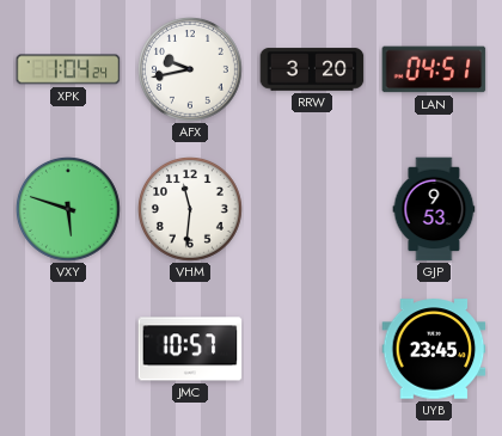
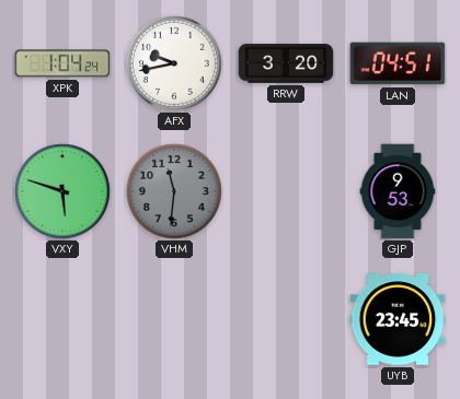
VHM dial: white -> grey
JMC: 10:57 -> none
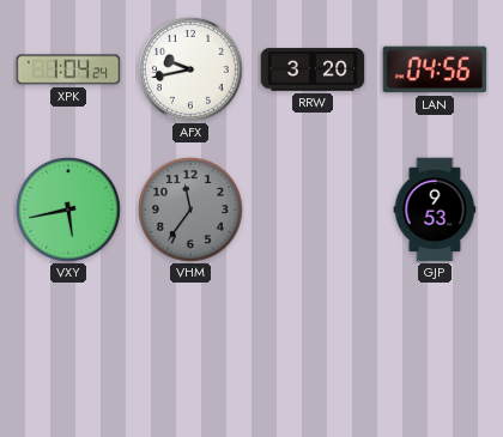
LAN: 04:51 -> 04:56
VXY: 5:48 -> 5:43
VHM: 11:31 -> 11:36
UYB: 23:45 -> none
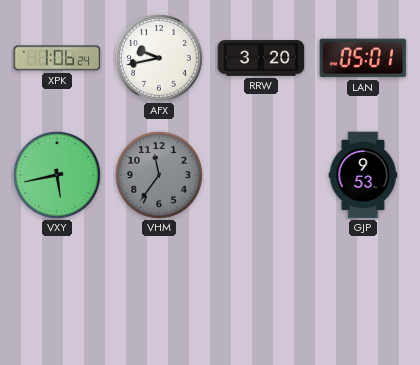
XPK: 1:04 -> 1:06
LAN: 04:56 -> 05:01
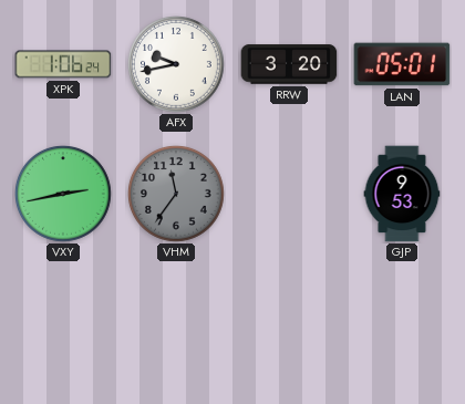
VXY: 5:43 -> 2:43
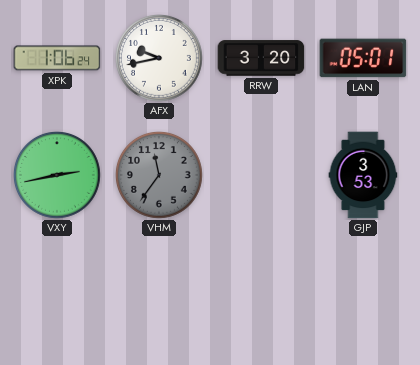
GJP: 9:53 -> 3:53
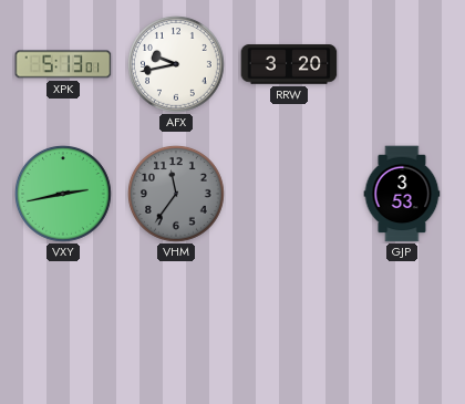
XPK: 1:06 -> 5:13
LAN: 05:01 -> none
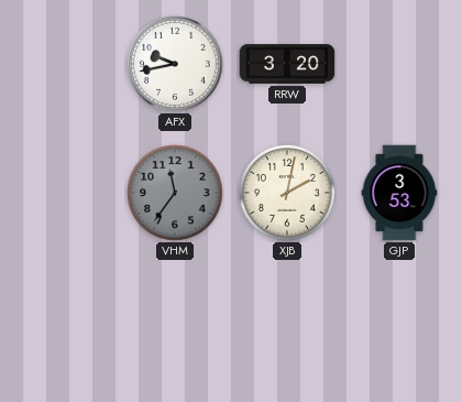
XPK: 5:13 -> none
VXY: 2:43 -> none
XJB: none -> 2:02
